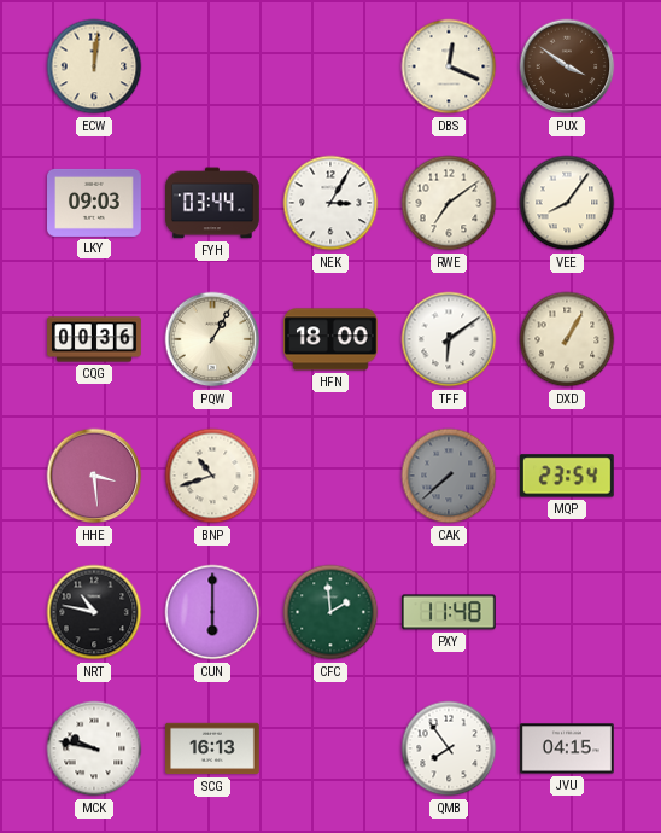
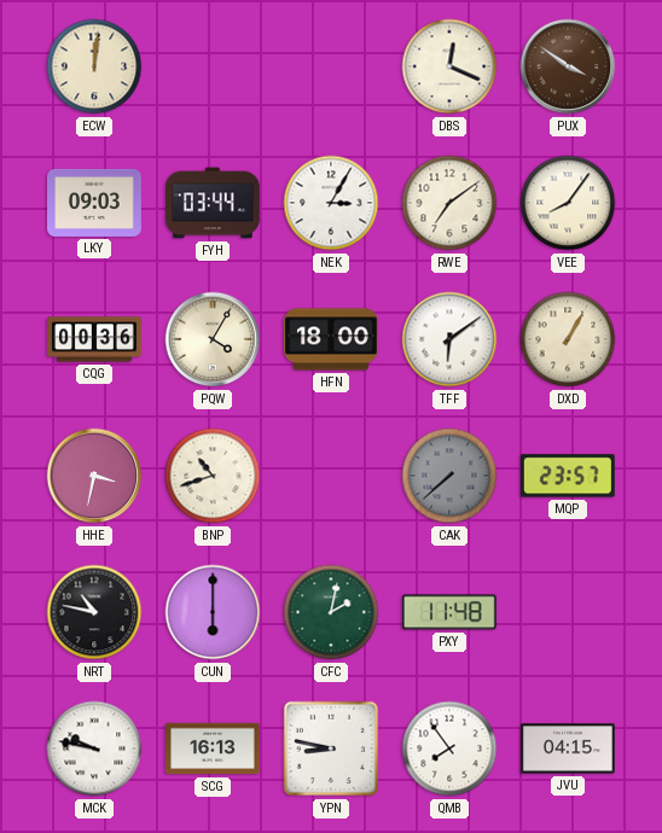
PQW: 1:05 -> 4:05
HHE: 3:29 -> 3:32
MQP: 23:54 -> 23:57
CFC: 1:59 -> 2:02
YPN: none -> 8:47
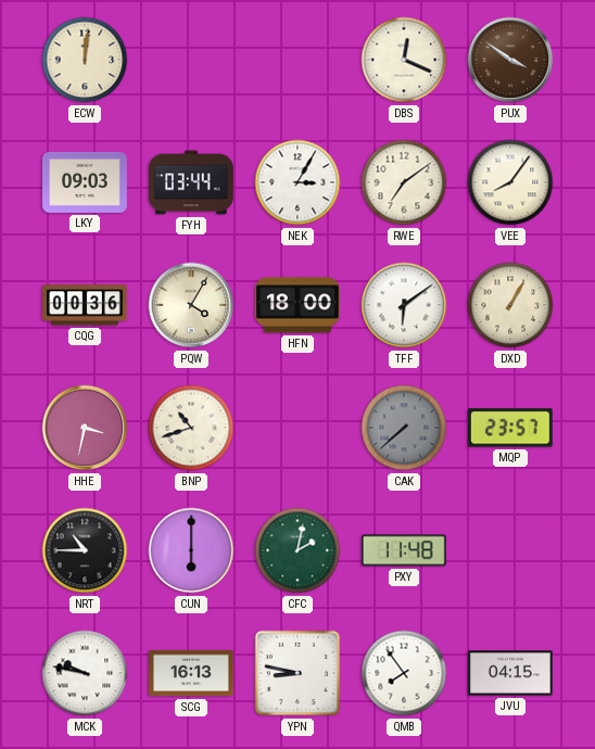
NRT: 10:47 -> 10:45
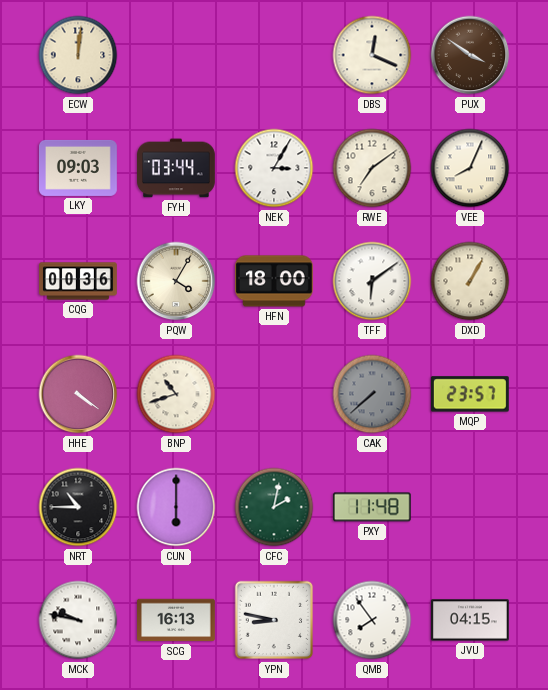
VEE: 8:06 -> 8:04
HHE: 3:32 -> 4:21
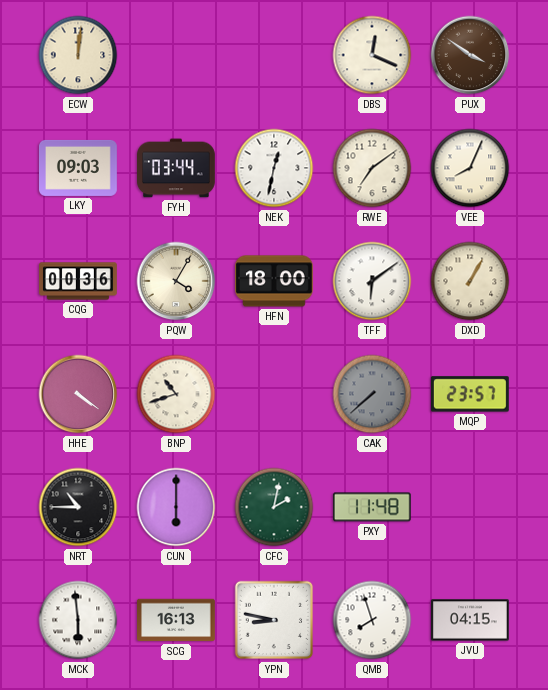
NEK: 3:05 -> 12:32
MCK: 9:47 -> 5:59
QMB: 7:54 -> 7:57
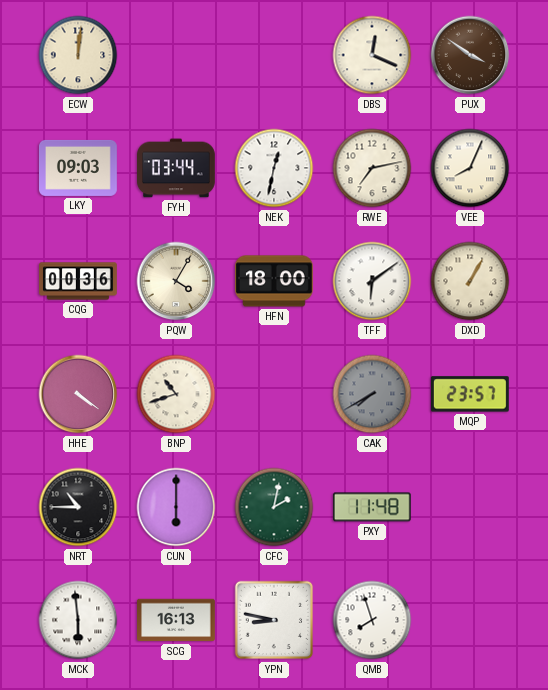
RWE: 7:09 -> 7:13
CAK: 7:38 -> 7:40
JVU: 04:15 -> none
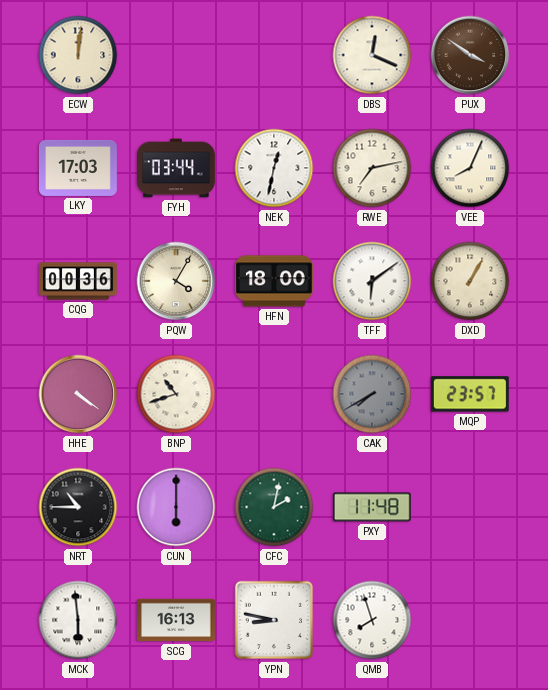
LKY: 09:03 -> 17:03
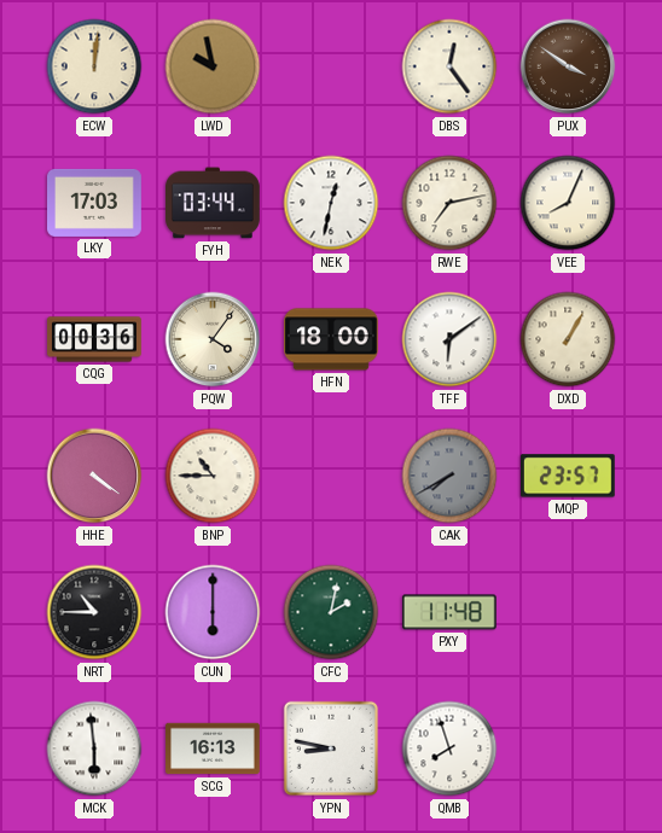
LWD: none -> 9:58
DBS: 12:19 -> 12:24
PQW: 4:05 -> 4:06
BNP: 10:42 -> 10:45
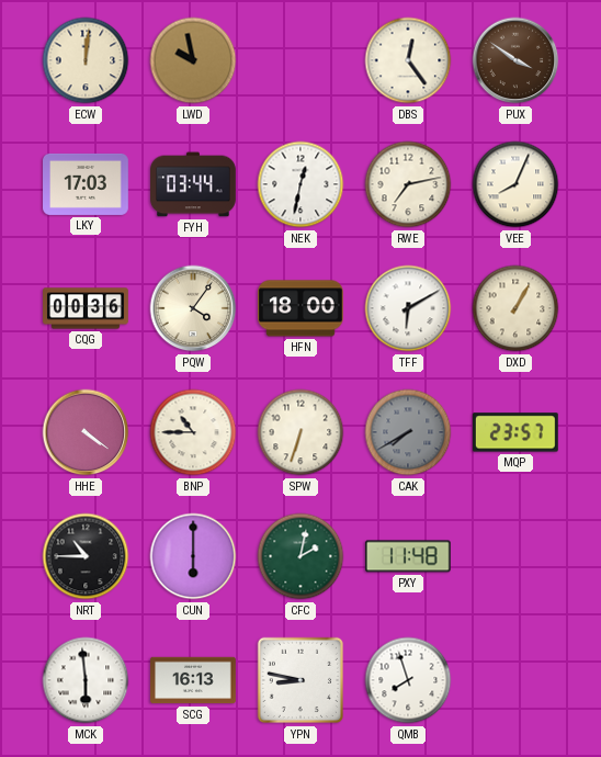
TFF: 6:09 -> 6:10
SPW: none -> 6:33
